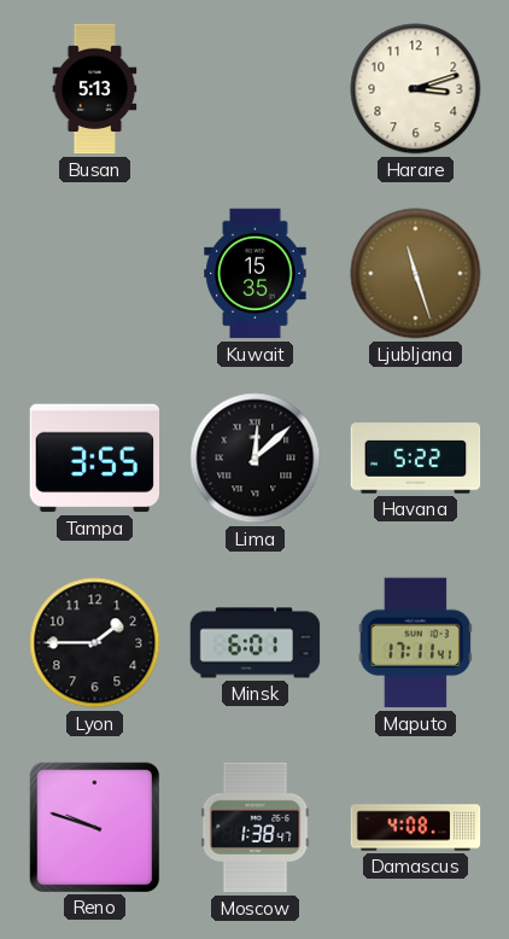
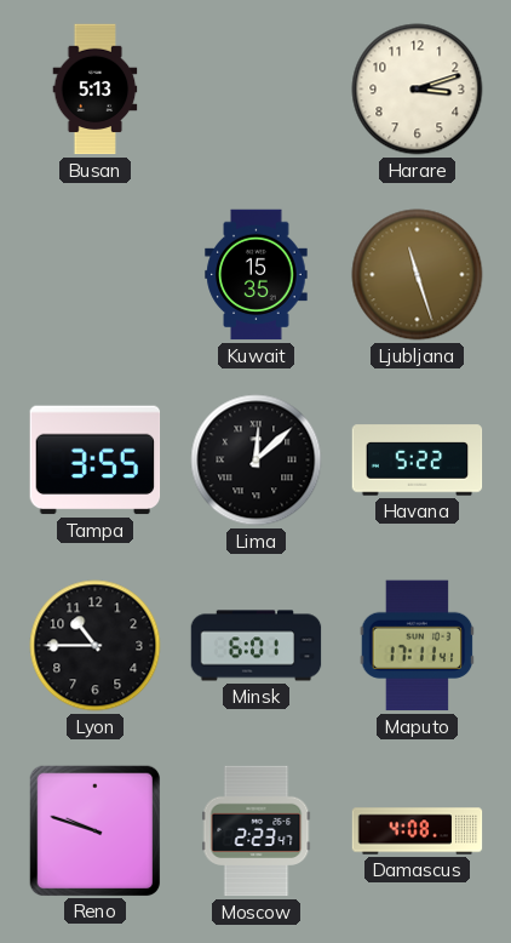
Lyon: 1:45 -> 10:45
Moscow: 1:38 -> 2:23
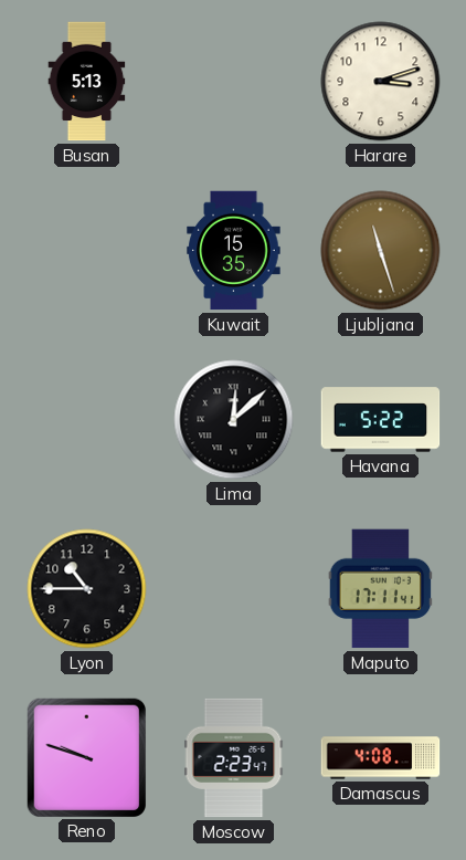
Tampa: 3:55 -> none
Minsk: 6:01 -> none
